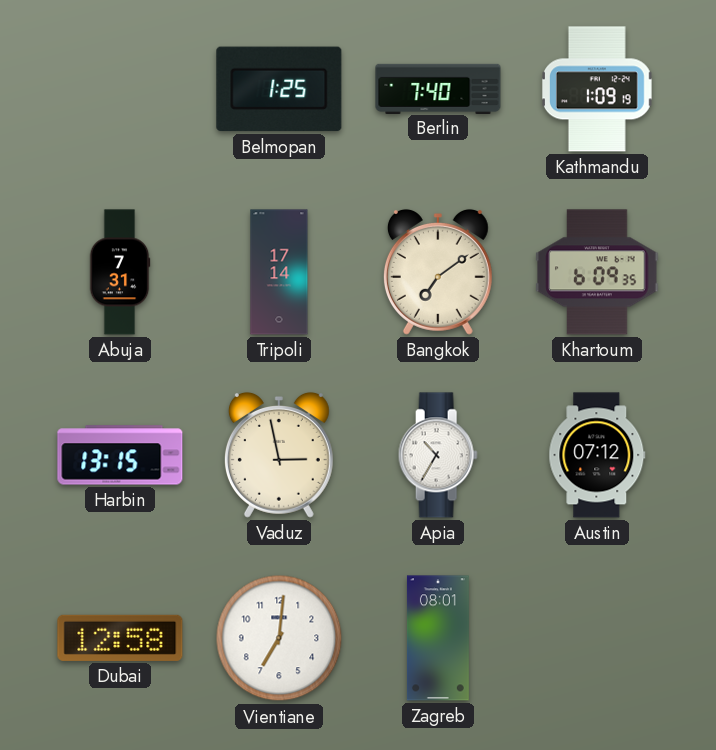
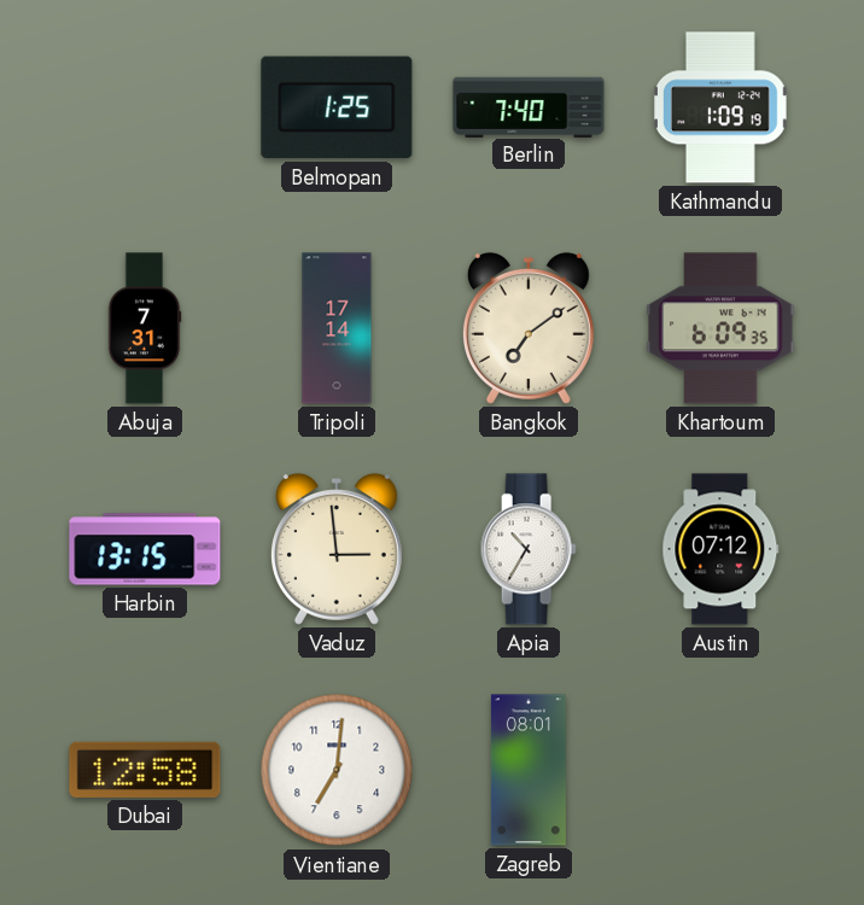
Vaduz: 2:58 -> 2:59
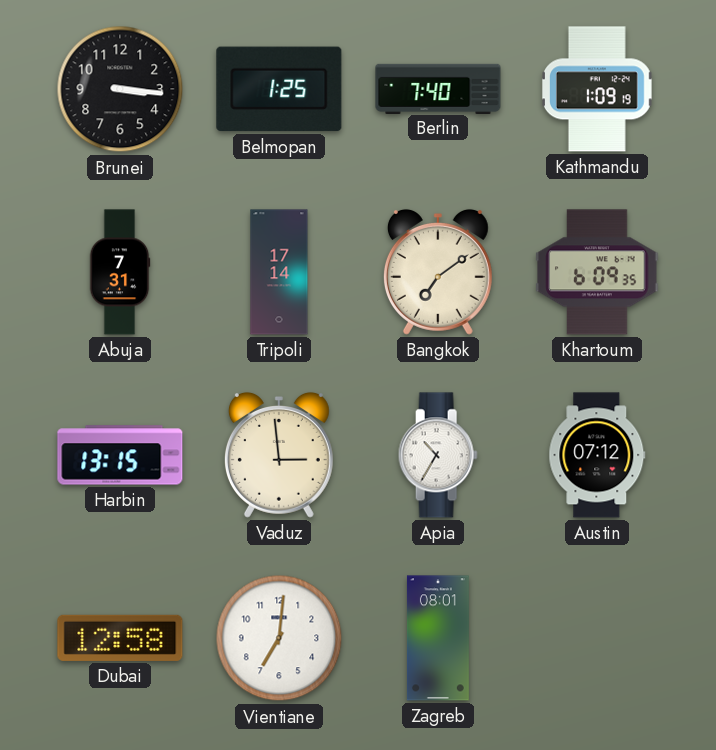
Brunei: none -> 3:16
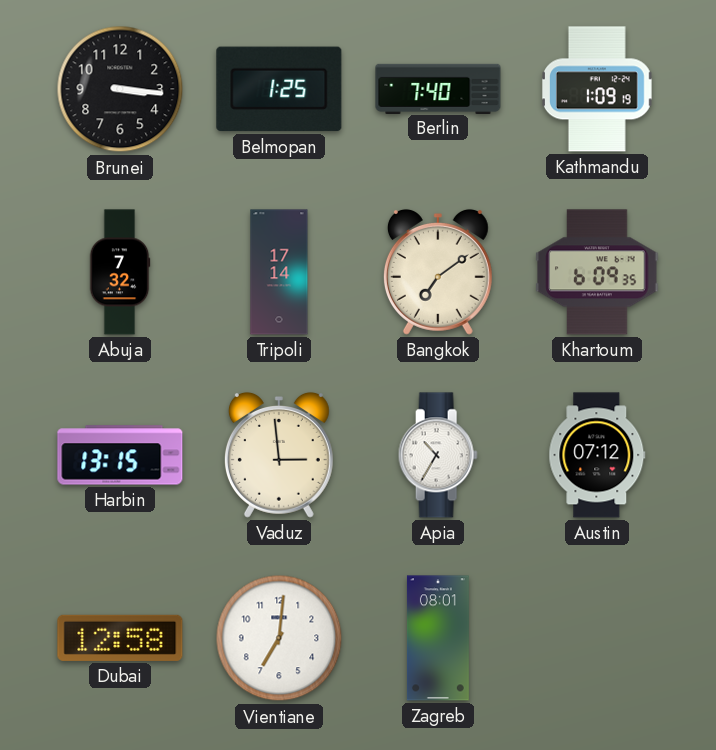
Abuja: 7:31 -> 7:32
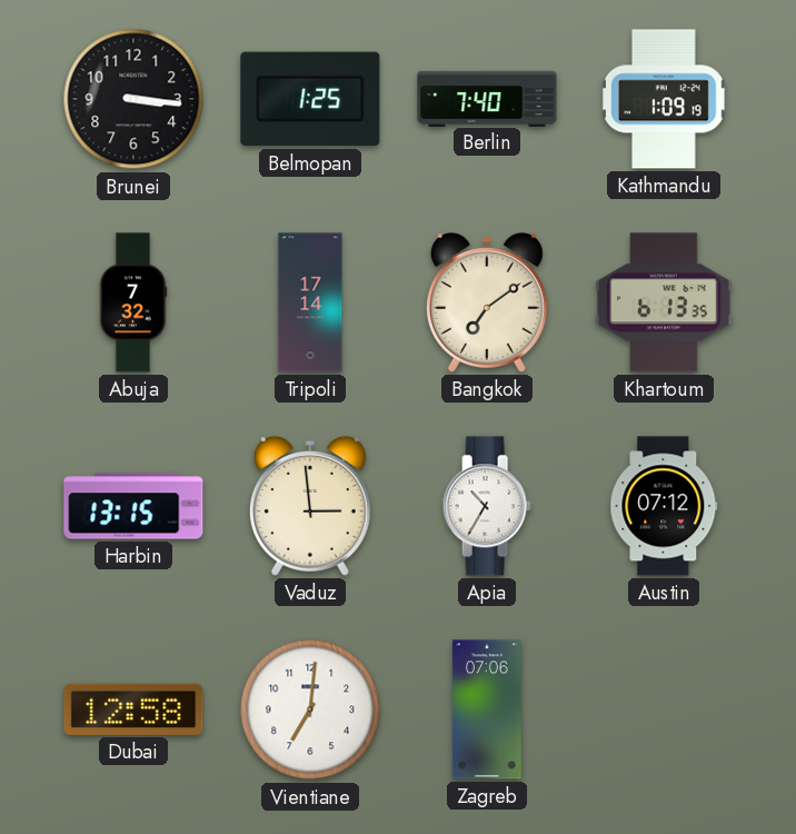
Khartoum: 6:09 -> 6:13
Zagreb: 08:01 -> 07:06
